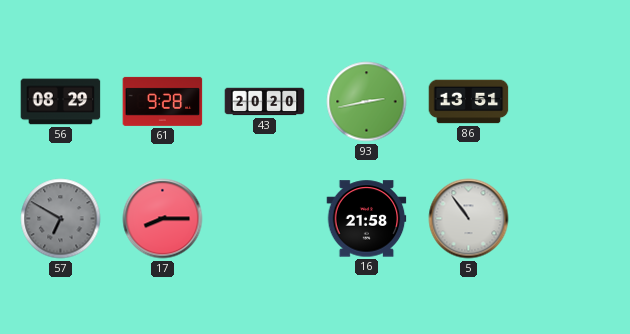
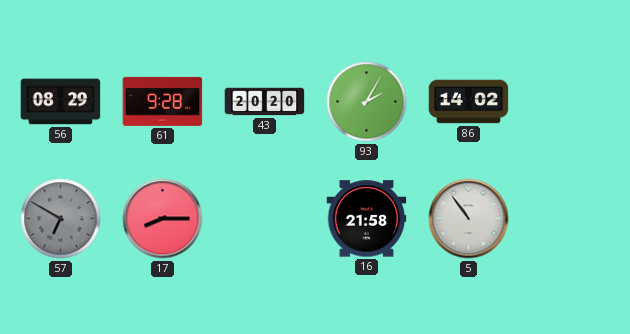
93: 2:43 -> 2:05
86: 13:51 -> 14:02
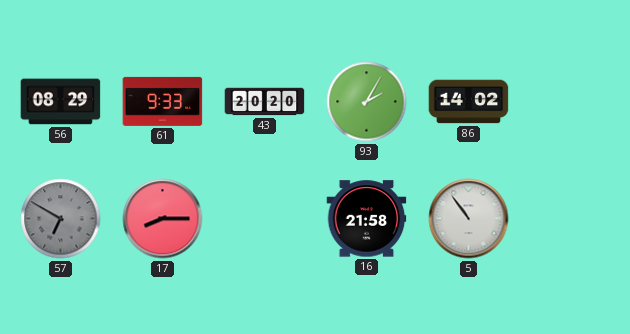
61: 9:28 -> 9:33
